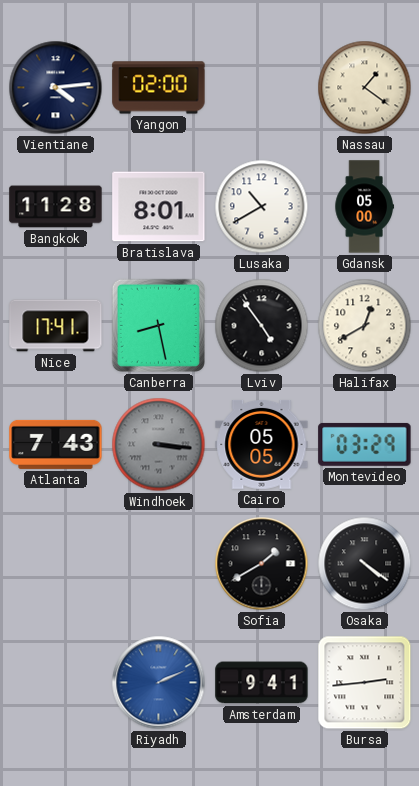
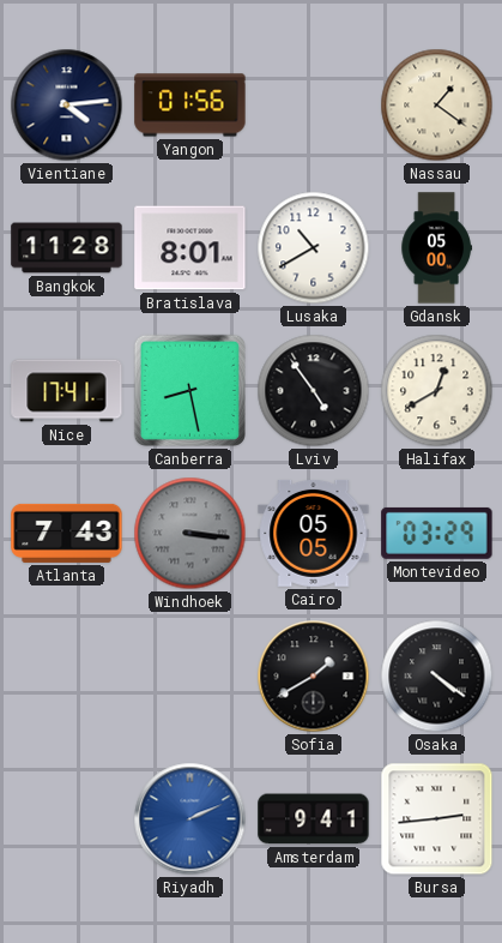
Yangon: 02:00 -> 01:56
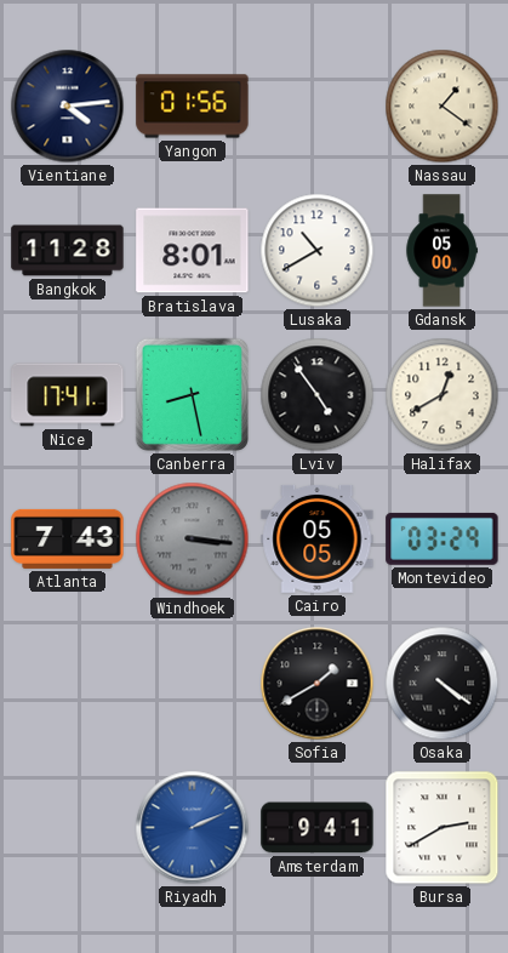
Bursa: 2:44 -> 2:40
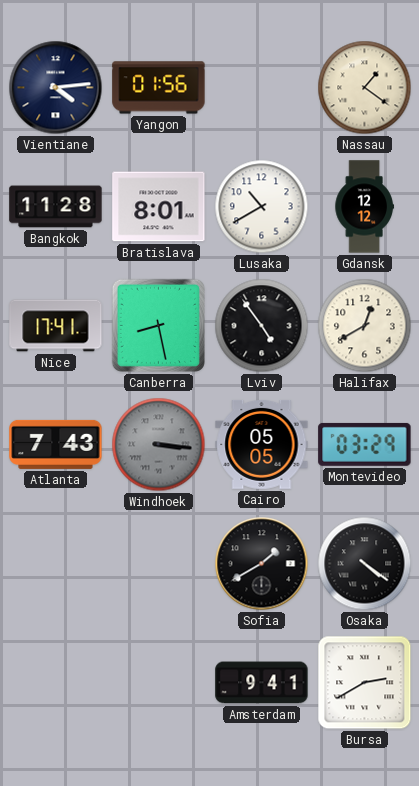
Gdansk: 05:00 -> 12:12
Riyadh: 2:11 -> none
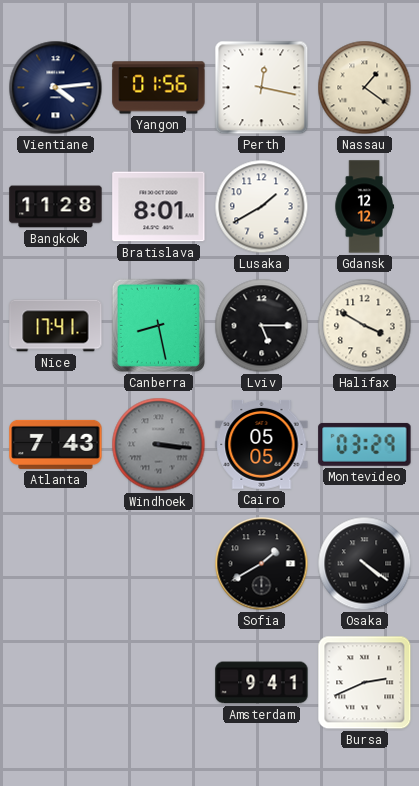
Perth: none -> 12:17
Lusaka: 10:40 -> 1:40
Lviv: 4:54 -> 5:15
Halifax: 12:40 -> 3:50
Bursa: 2:40 -> 2:41
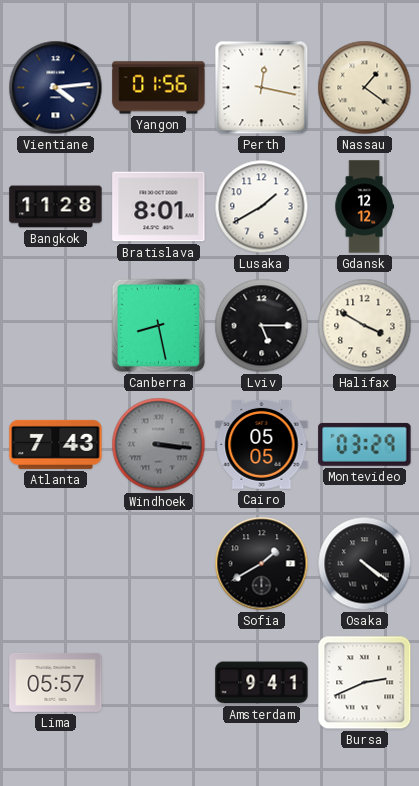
Nice: 17:41 -> none
Lima: none -> 05:57
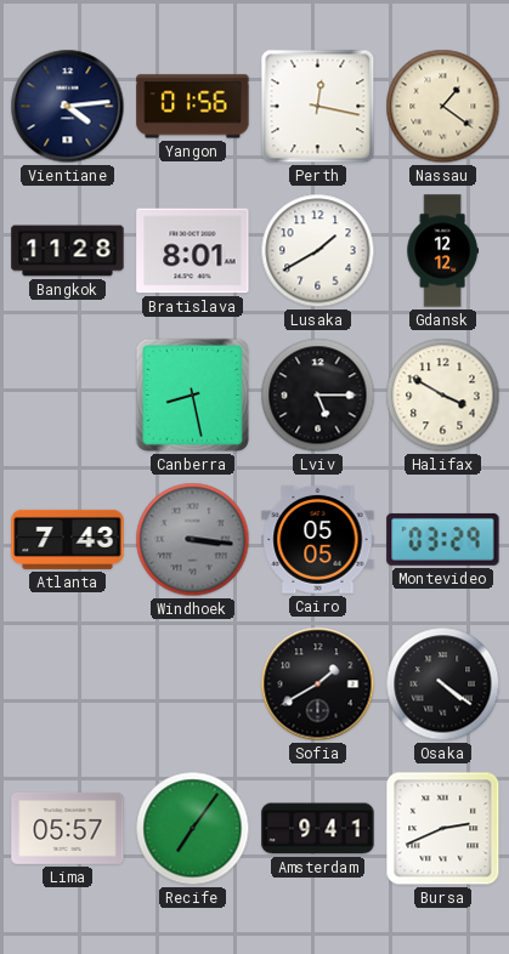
Recife: none -> 7:06
